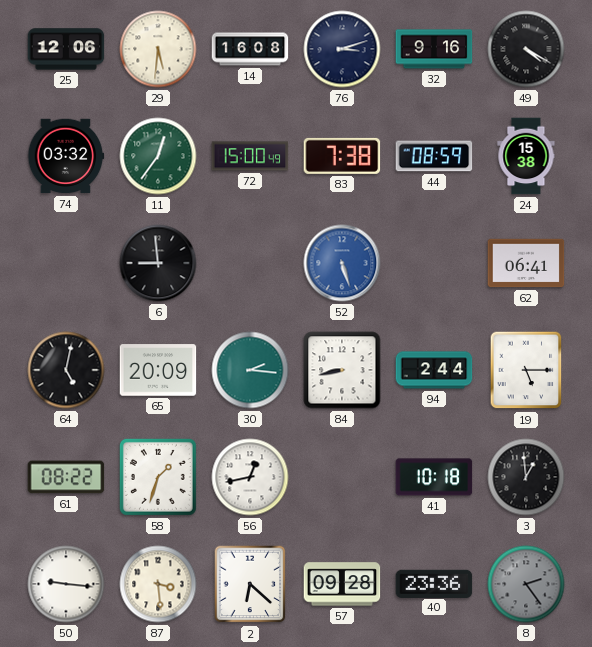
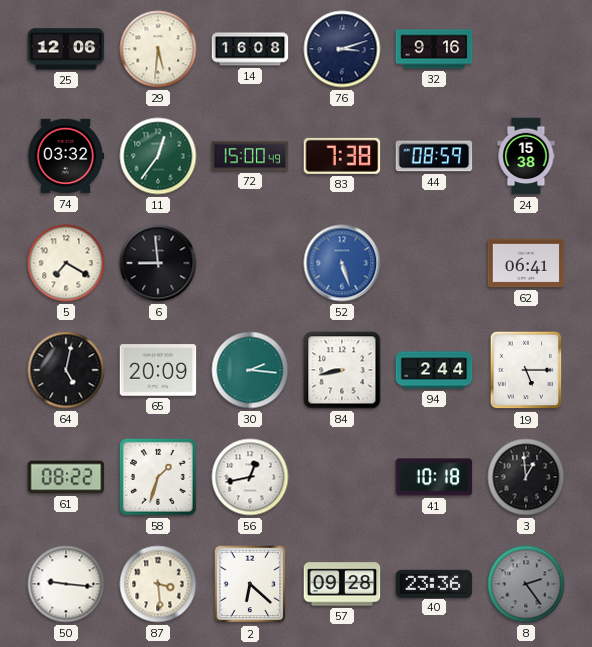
49: 4:20 -> none
5: none -> 7:20
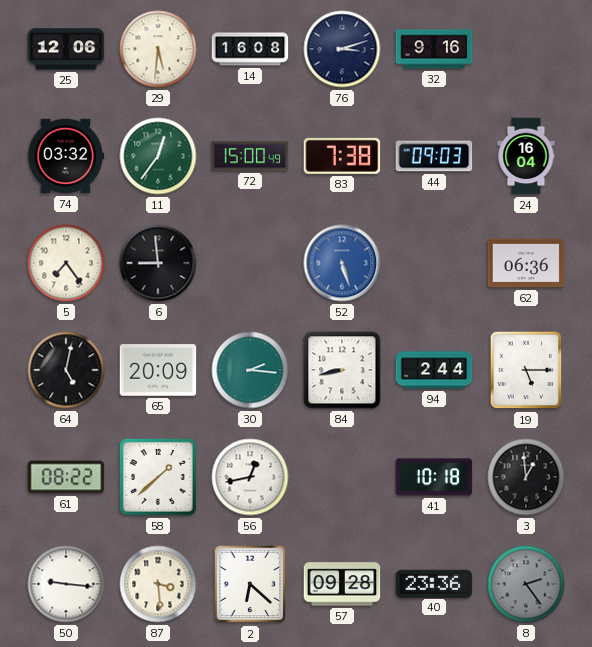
44: 08:59 -> 09:03
24: 15:38 -> 16:04
5: 7:20 -> 7:24
62: 06:41 -> 06:36
58: 1:33 -> 1:38
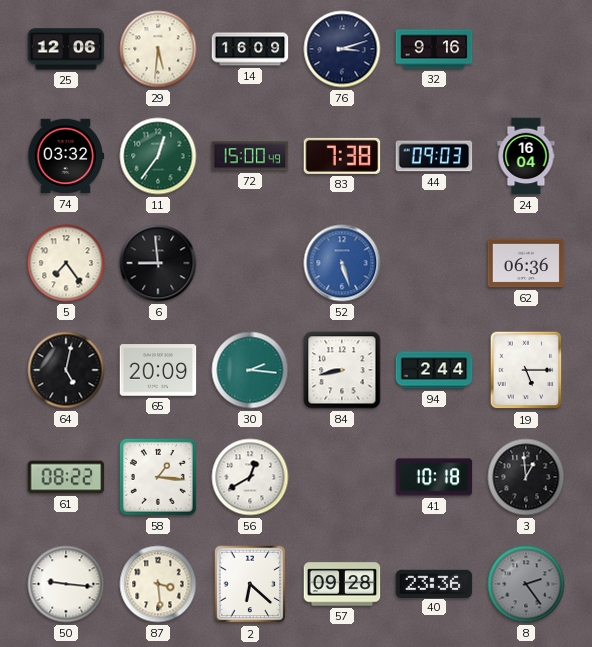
14: 16:08 -> 16:09
58: 1:38 -> 1:16
56: 12:43 -> 12:40
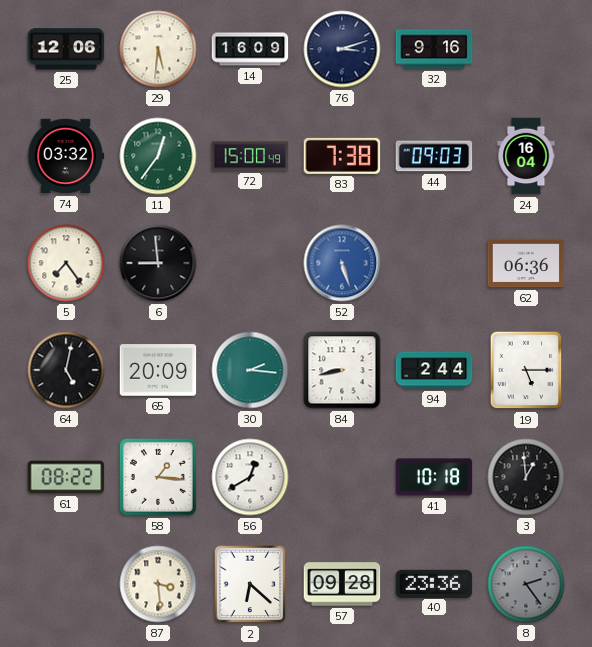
50: 9:16 -> none
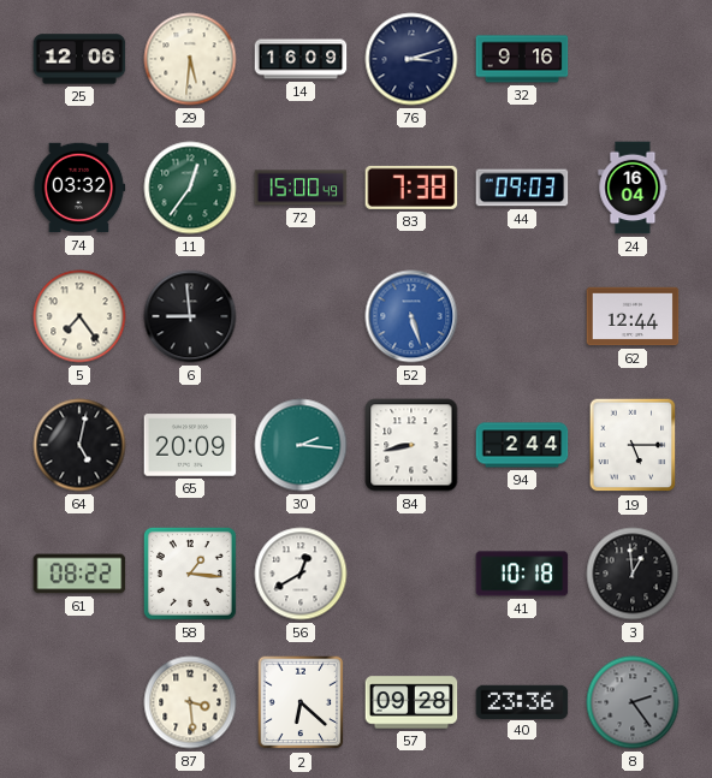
62: 06:36 -> 12:44
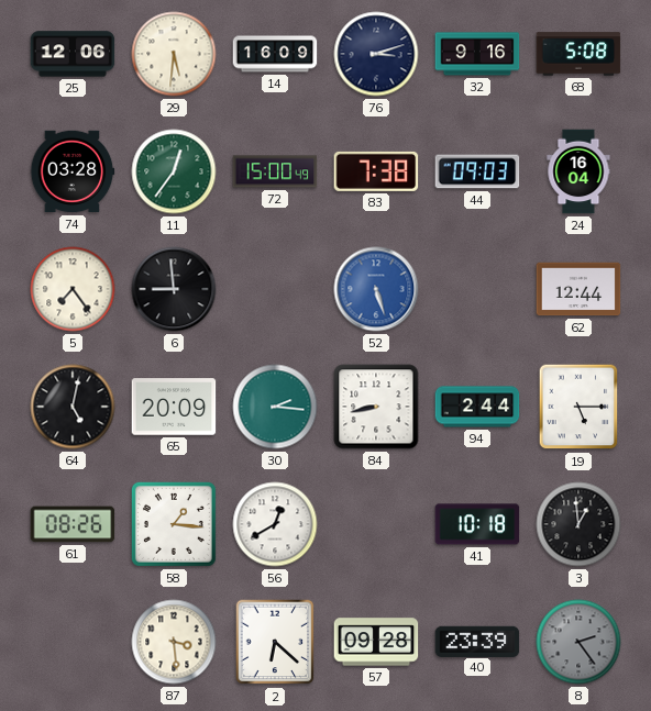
68: none -> 5:08
74: 03:32 -> 03:28
61: 08:22 -> 08:26
40: 23:36 -> 23:39
